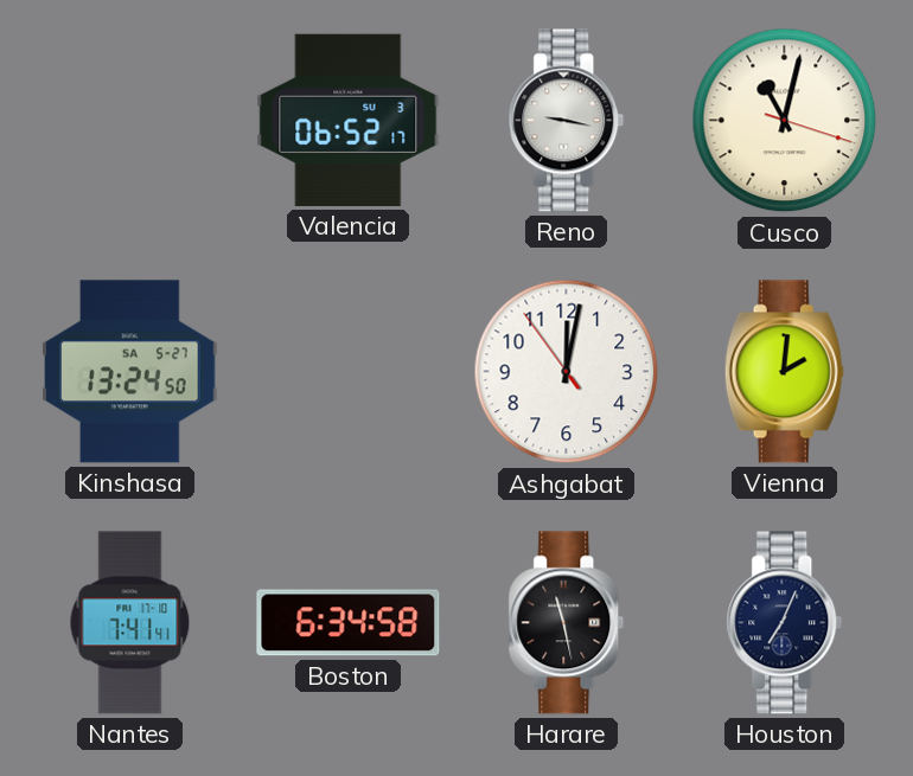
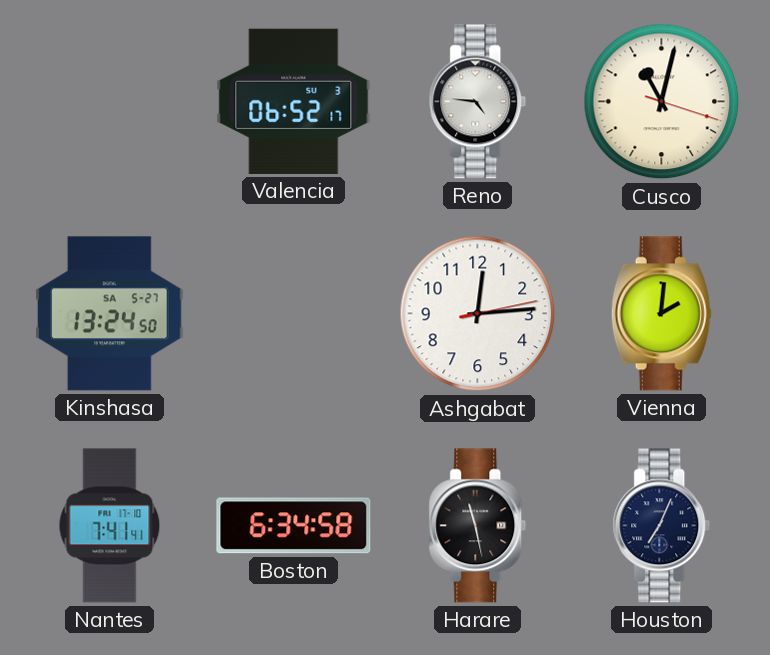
Reno: 9:17 -> 4:46
Ashgabat: 12:01 -> 12:14
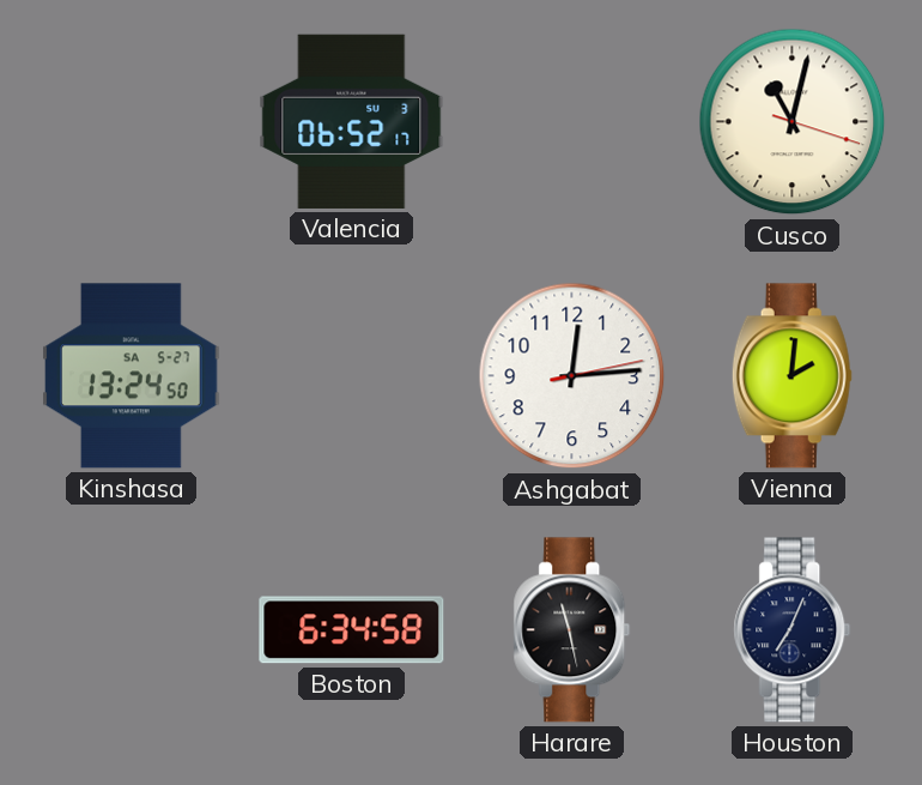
Reno: 4:46 -> none
Nantes: 7:41 -> none
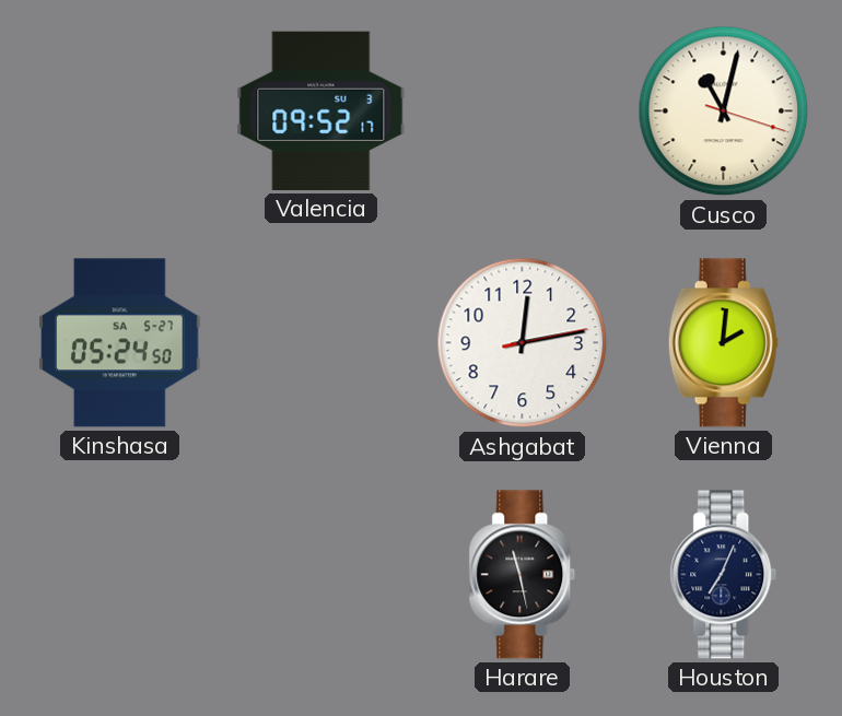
Valencia: 06:52 -> 09:52
Kinshasa: 13:24 -> 05:24
Ashgabat: 12:14 -> 12:13
Boston: 6:34 -> none
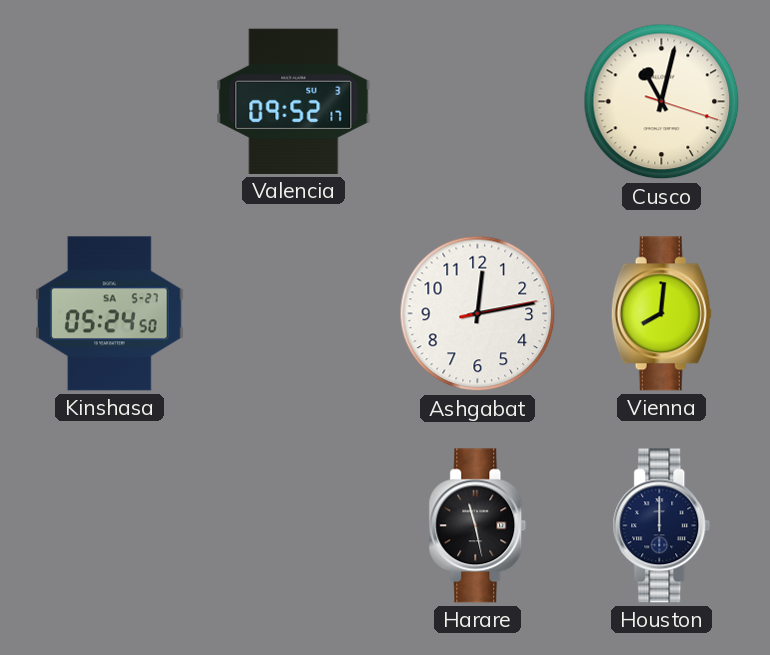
Vienna: 2:01 -> 8:01
Houston: 7:04 -> 12:00
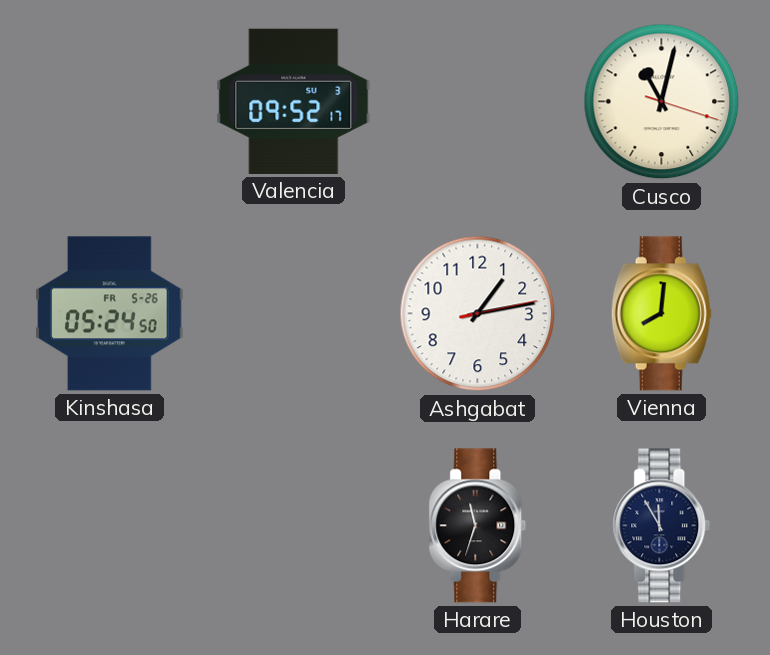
Kinshasa date: SA 5-27 -> FR 5-26
Ashgabat: 12:13 -> 1:13
Harare: 11:28 -> 11:33
Houston: 12:00 -> 11:55
